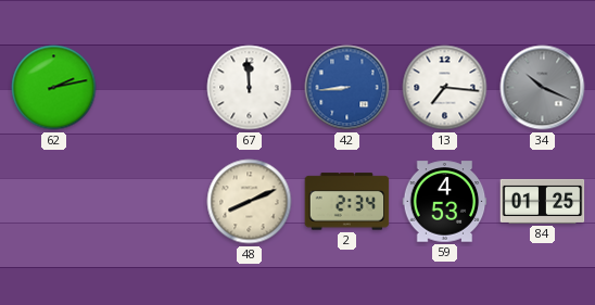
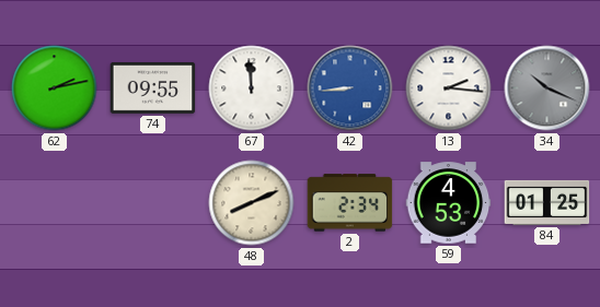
74: none -> 09:55
13: 7:16 -> 2:16
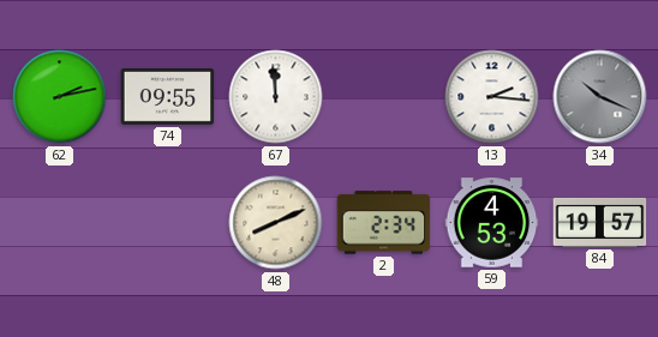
42: 8:44 -> none
84: 01:25 -> 19:57
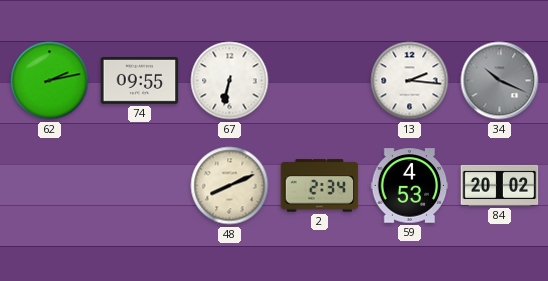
67: 11:59 -> 6:32
84: 19:57 -> 20:02
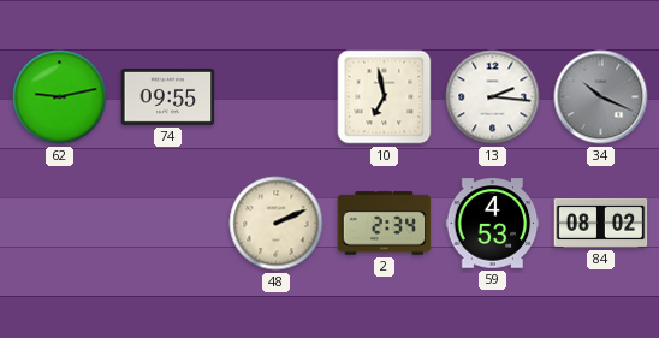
62: 2:13 -> 9:13
67: 6:32 -> none
10: none -> 6:58
48: 8:11 -> 2:11
84: 20:02 -> 08:02
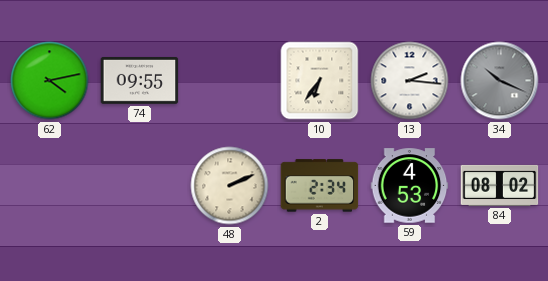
62: 9:13 -> 4:13
10: 6:58 -> 6:36
